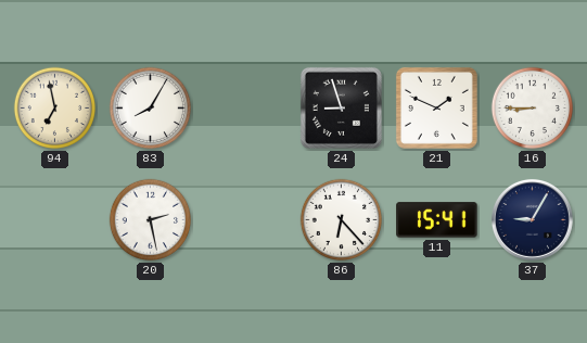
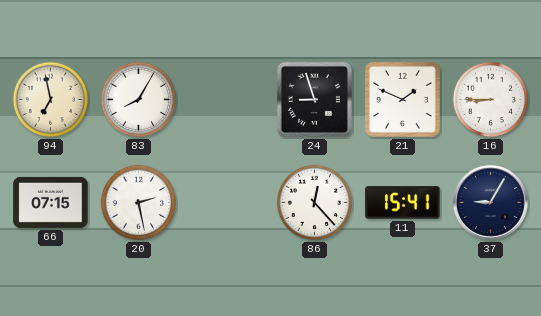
66: none -> 07:15
86: 6:23 -> 12:23
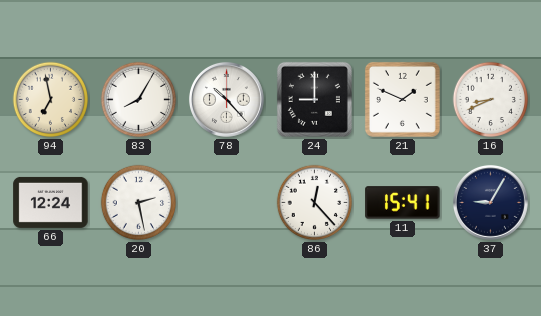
78: none -> 10:23
24: 8:57 -> 9:00
16: 8:45 -> 8:41
66: 07:15 -> 12:24
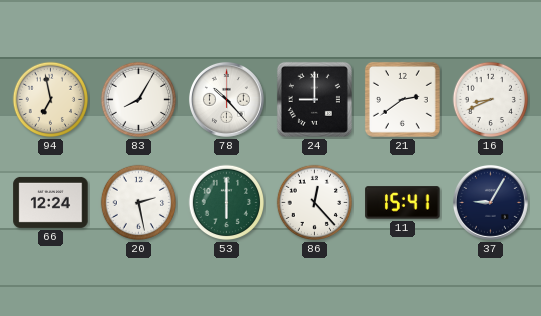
21: 1:49 -> 2:39
53: none -> 6:00
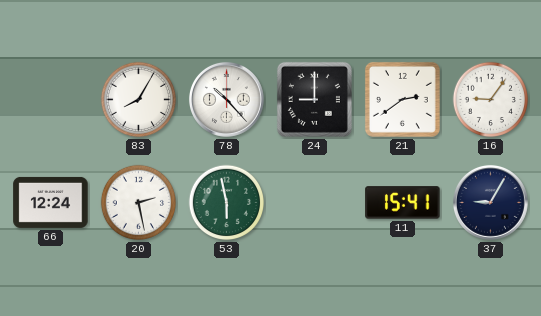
94: 6:58 -> none
16: 8:41 -> 9:06
53: 6:00 -> 5:58
86: 12:23 -> none
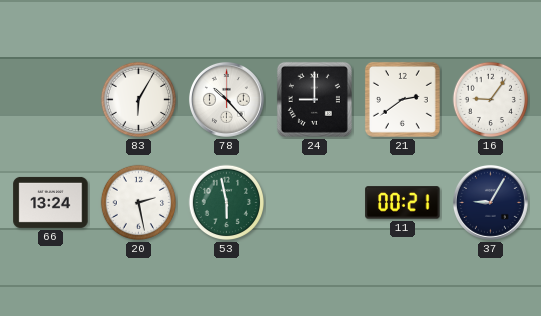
83: 8:05 -> 6:05
66: 12:24 -> 13:24
11: 15:41 -> 00:21
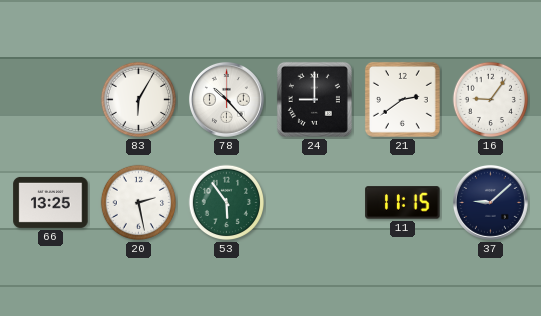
66: 13:24 -> 13:25
53: 5:58 -> 5:54
11: 00:21 -> 11:15
37: 9:05 -> 9:08
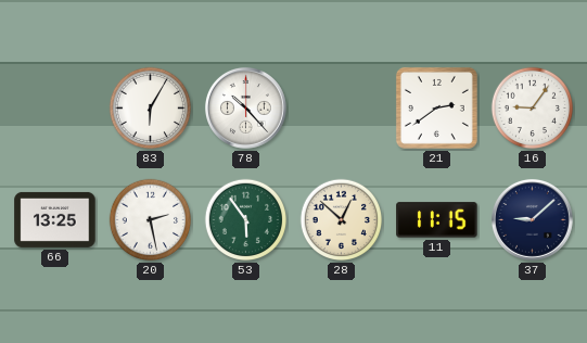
24: 9:00 -> none
28: none -> 12:52
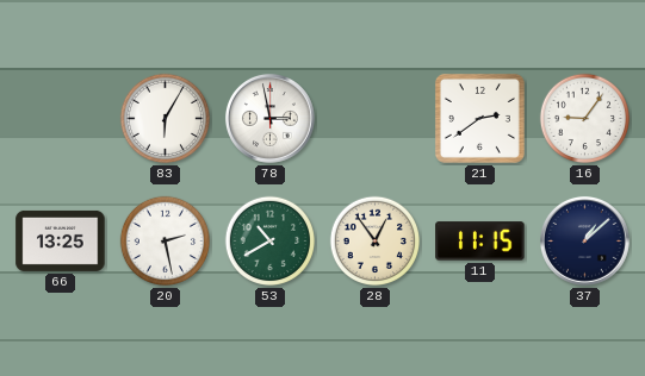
78: 10:23 -> 2:58
53: 5:54 -> 10:40
28: 12:52 -> 12:54
37: 9:08 -> 1:08
